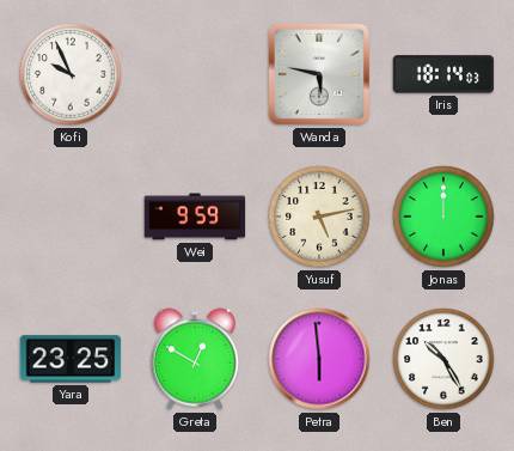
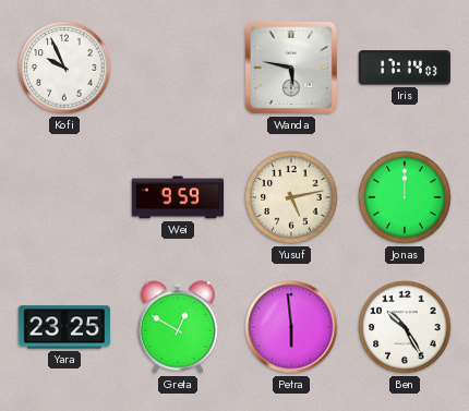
Iris: 18:14 -> 17:14
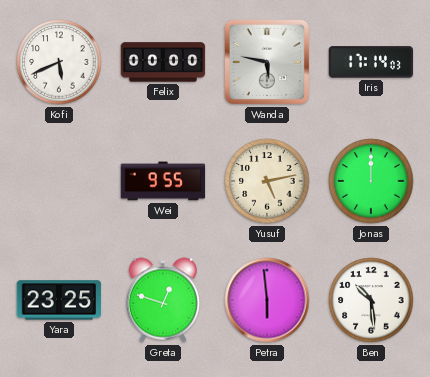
Kofi: 9:56 -> 5:41
Felix: none -> 00:00
Wei: 9:59 -> 9:55
Greta: 12:50 -> 12:48
Ben: 10:25 -> 10:29
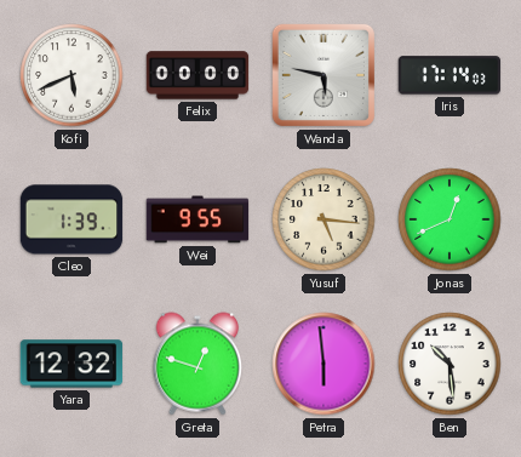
Cleo: none -> 1:39
Yusuf: 5:13 -> 5:16
Jonas: 12:00 -> 12:41
Yara: 23:25 -> 12:32
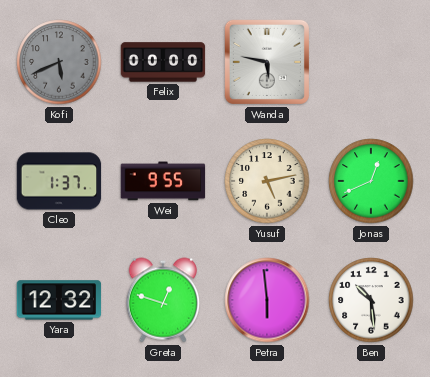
Kofi dial: white -> grey
Iris: 17:14 -> none
Cleo: 1:39 -> 1:37
Yusuf: 5:16 -> 5:13
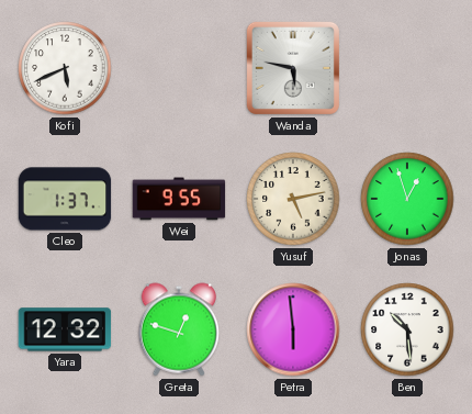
Kofi dial: grey -> white
Felix: 00:00 -> none
Jonas: 12:41 -> 12:57
